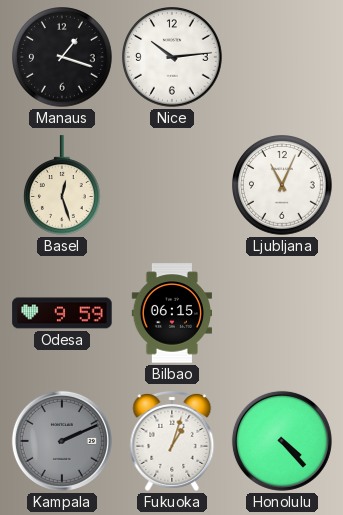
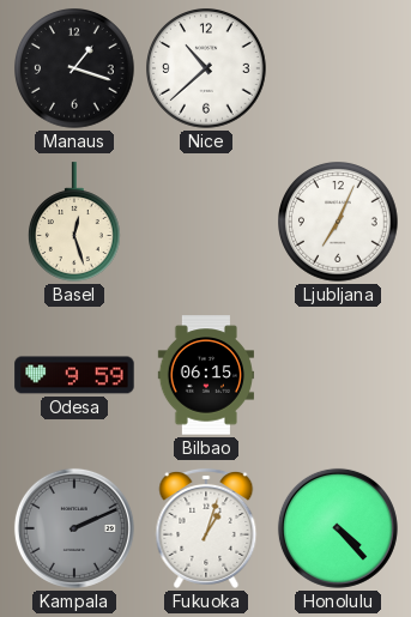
Nice: 10:14 -> 10:38
Ljubljana: 11:04 -> 7:04
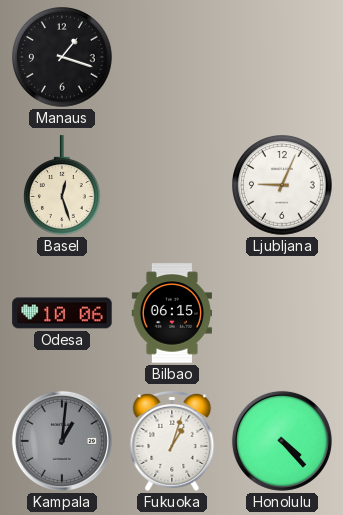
Nice: 10:38 -> none
Ljubljana: 7:04 -> 9:04
Odesa: 9:59 -> 10:06
Kampala: 2:11 -> 1:01
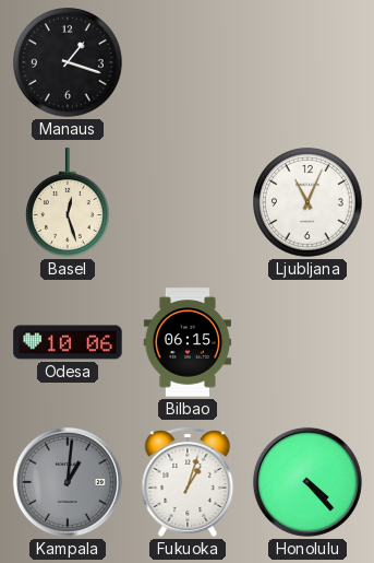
Ljubljana: 9:04 -> 11:04
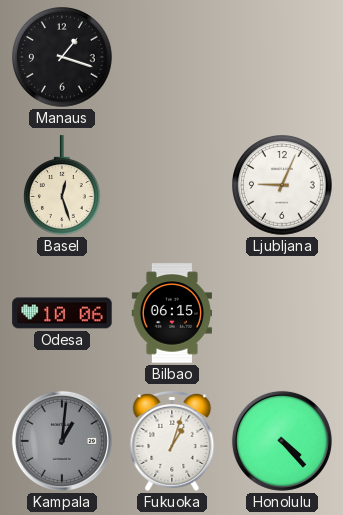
Ljubljana: 11:04 -> 9:04
